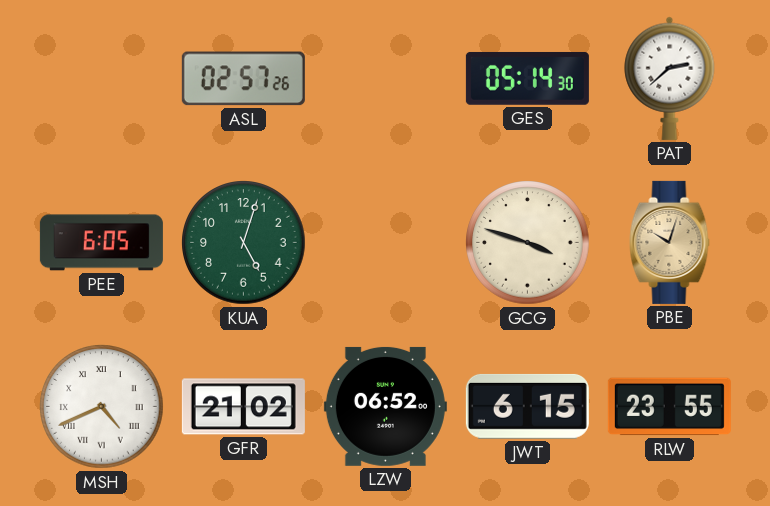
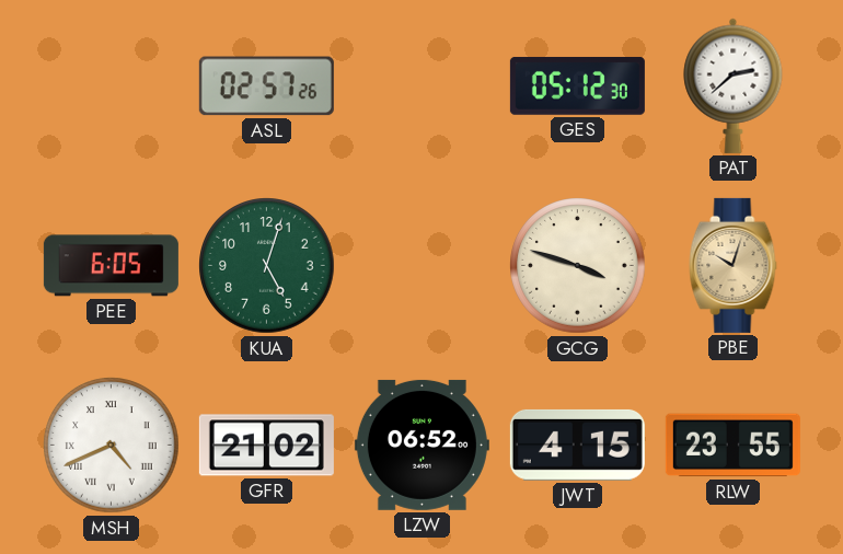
GES: 05:14 -> 05:12
JWT: 6:15 -> 4:15
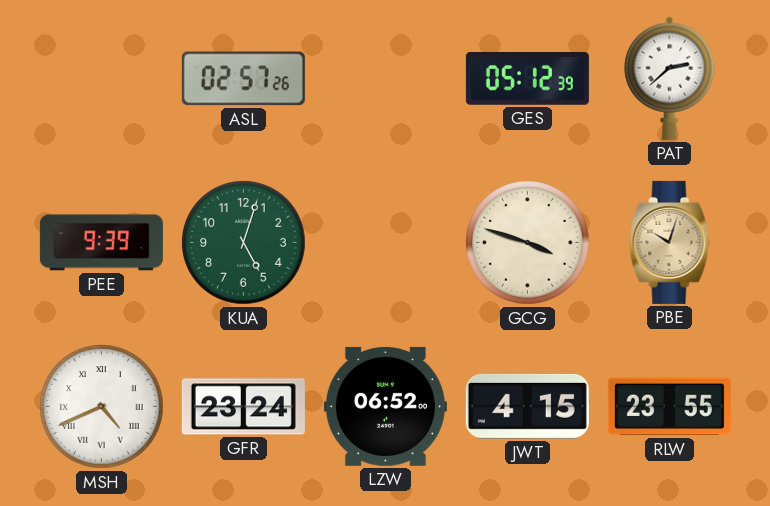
GES: 05:12:30 -> 05:12:39
PEE: 6:05 -> 9:39
GFR: 21:02 -> 23:24
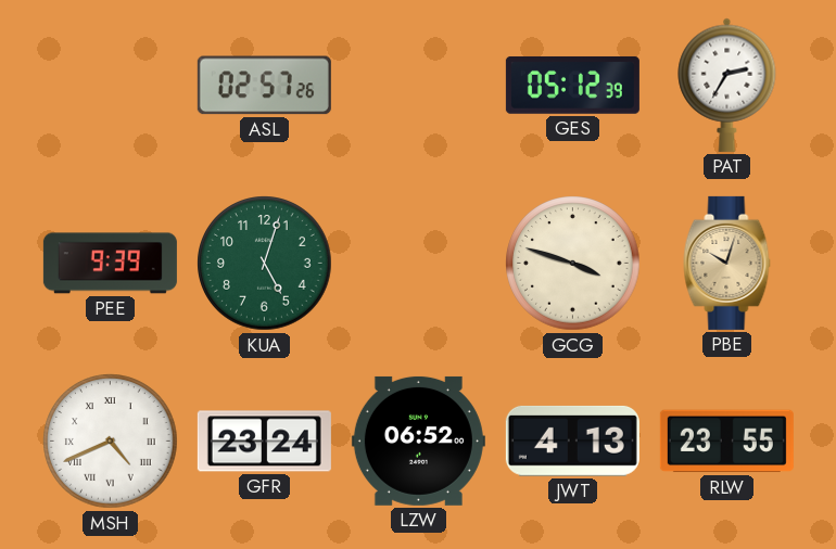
PAT: 2:38 -> 2:35
JWT: 4:15 -> 4:13
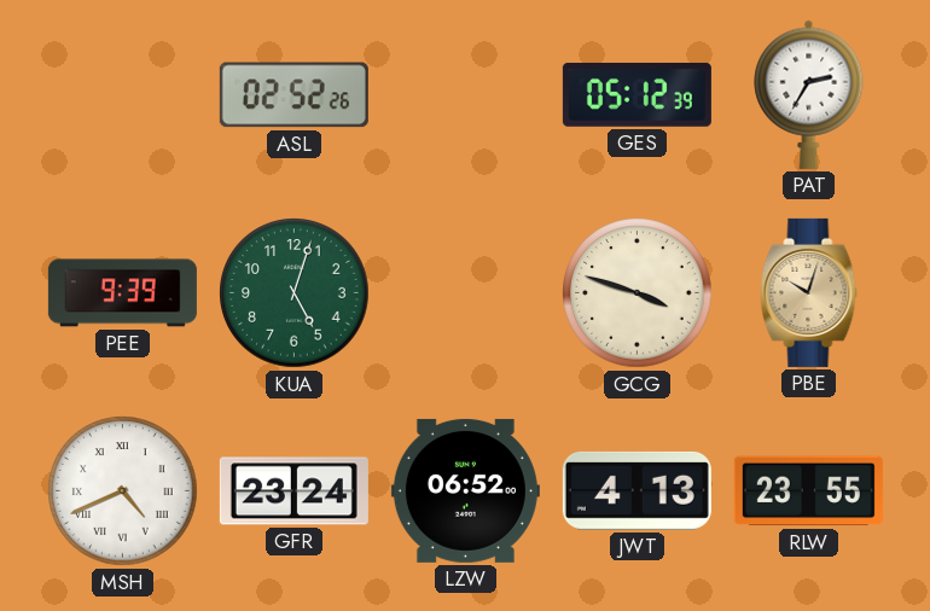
ASL: 02:57 -> 02:52
